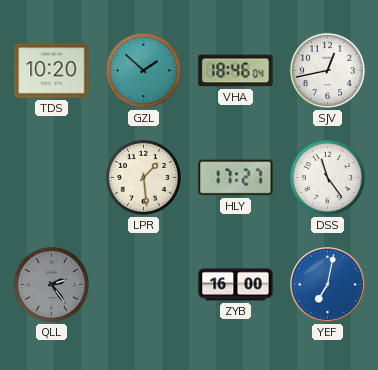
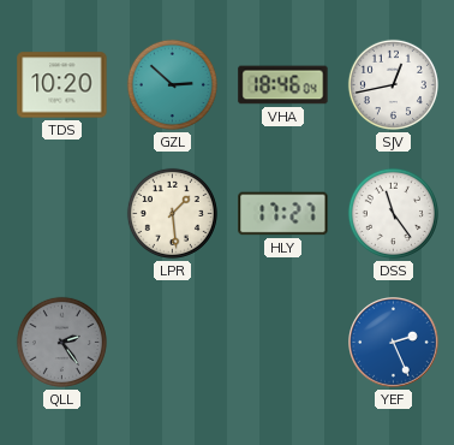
GZL: 1:52 -> 2:52
ZYB: 16:00 -> none
YEF: 7:02 -> 2:26
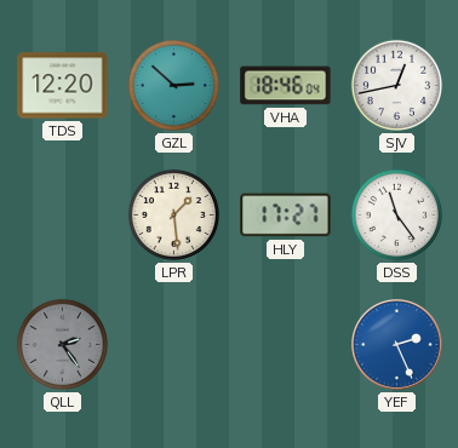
TDS: 10:20 -> 12:20
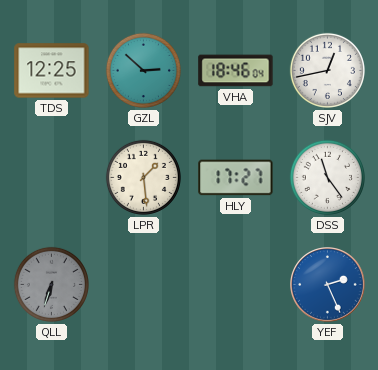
TDS: 12:20 -> 12:25
QLL: 2:24 -> 6:33
